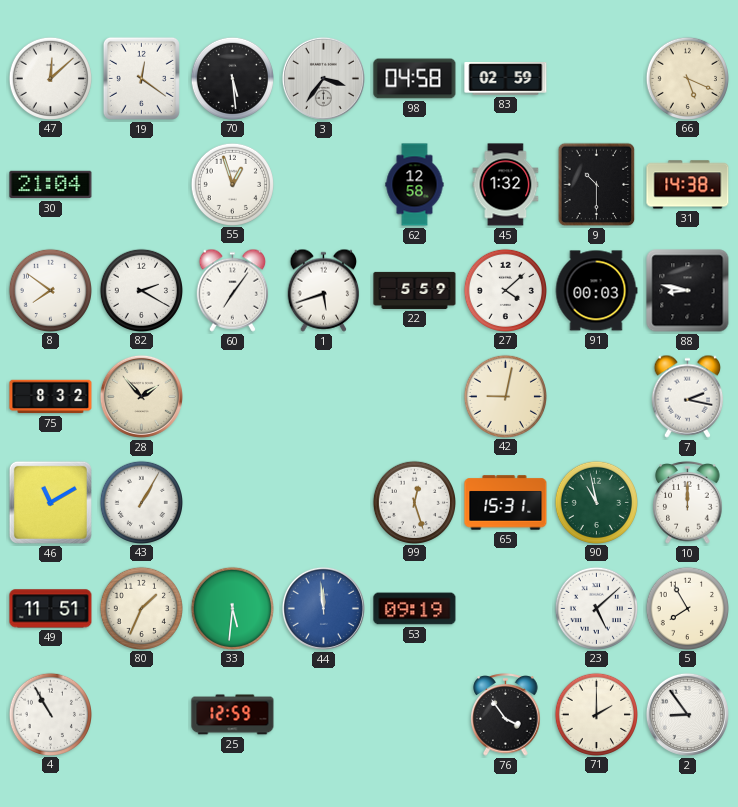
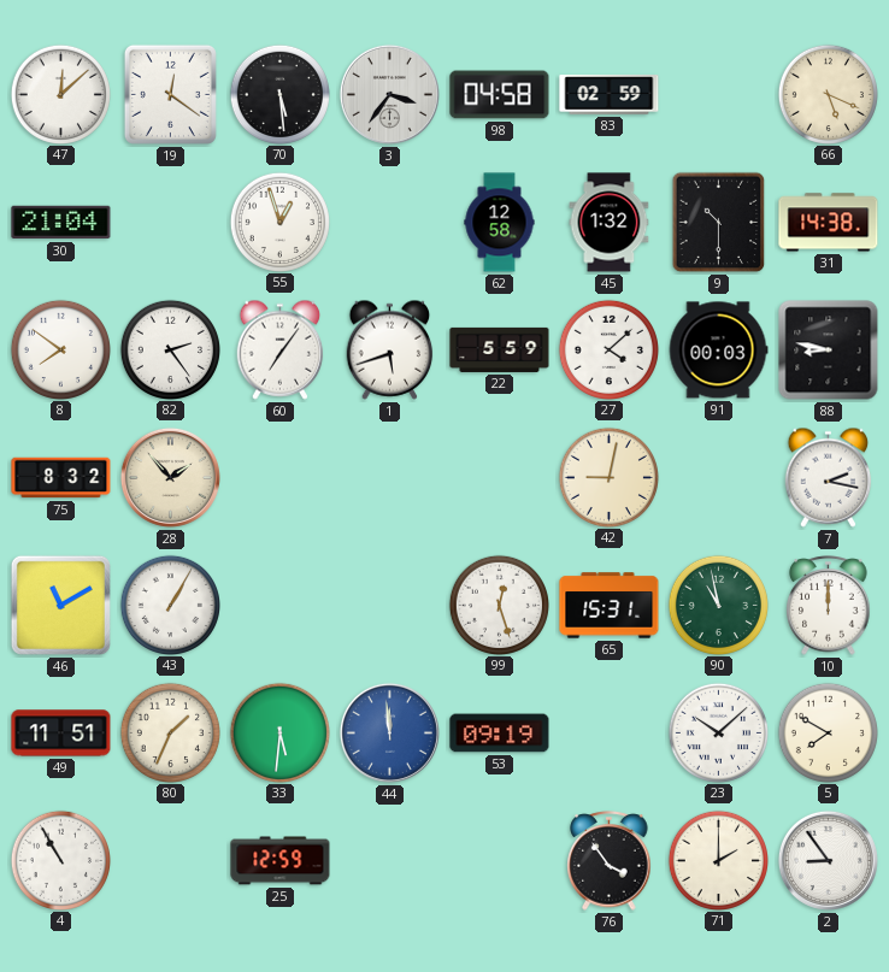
82: 2:20 -> 2:24
23: 5:08 -> 10:08
5: 7:55 -> 7:50
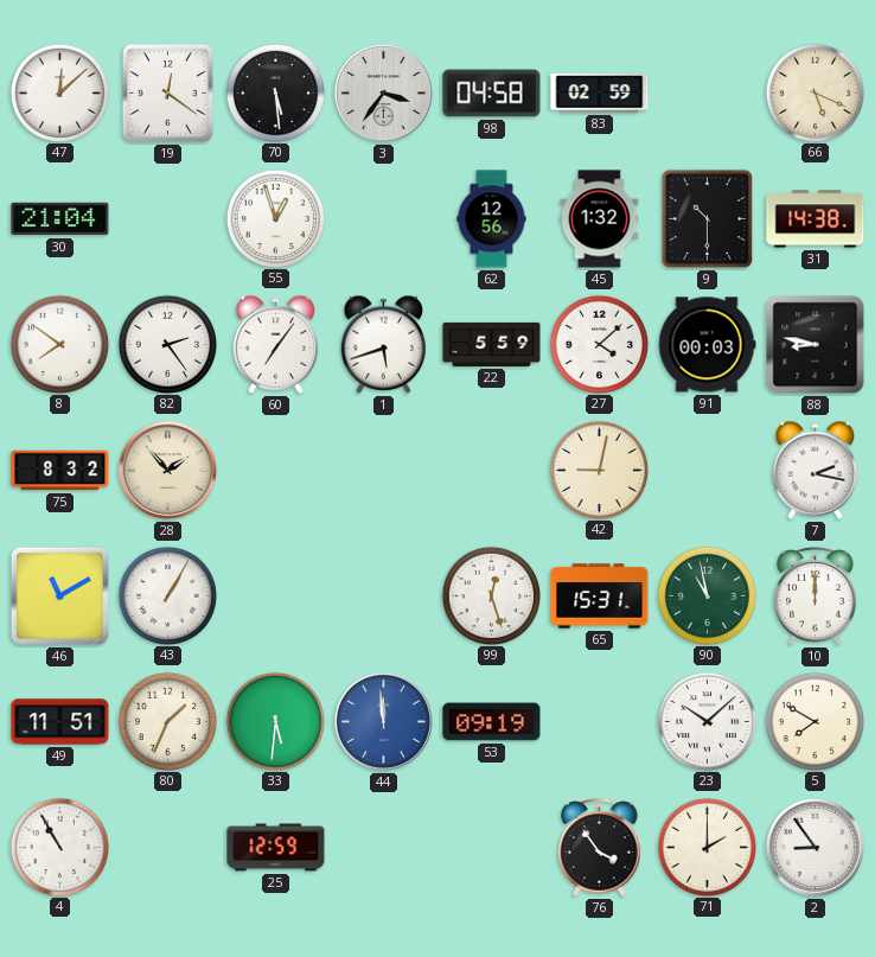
62: 12:58 -> 12:56
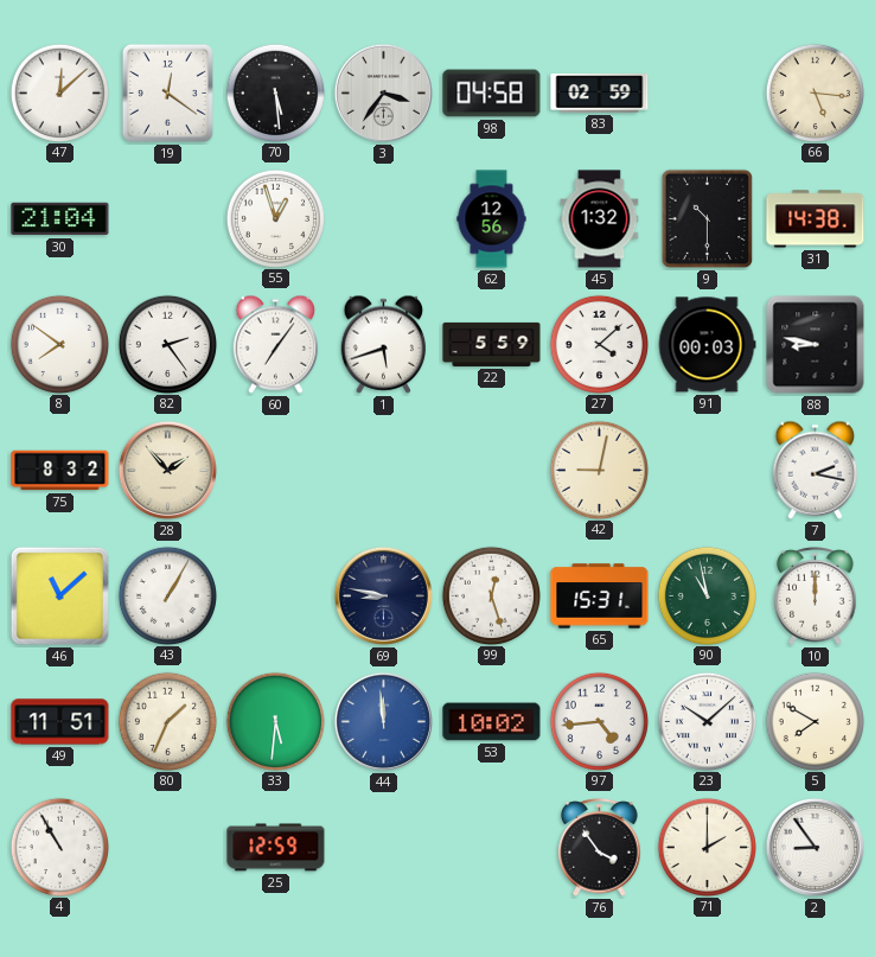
66: 5:19 -> 5:16
46: 11:10 -> 11:08
69: none -> 8:47
53: 09:19 -> 10:02
97: none -> 4:44
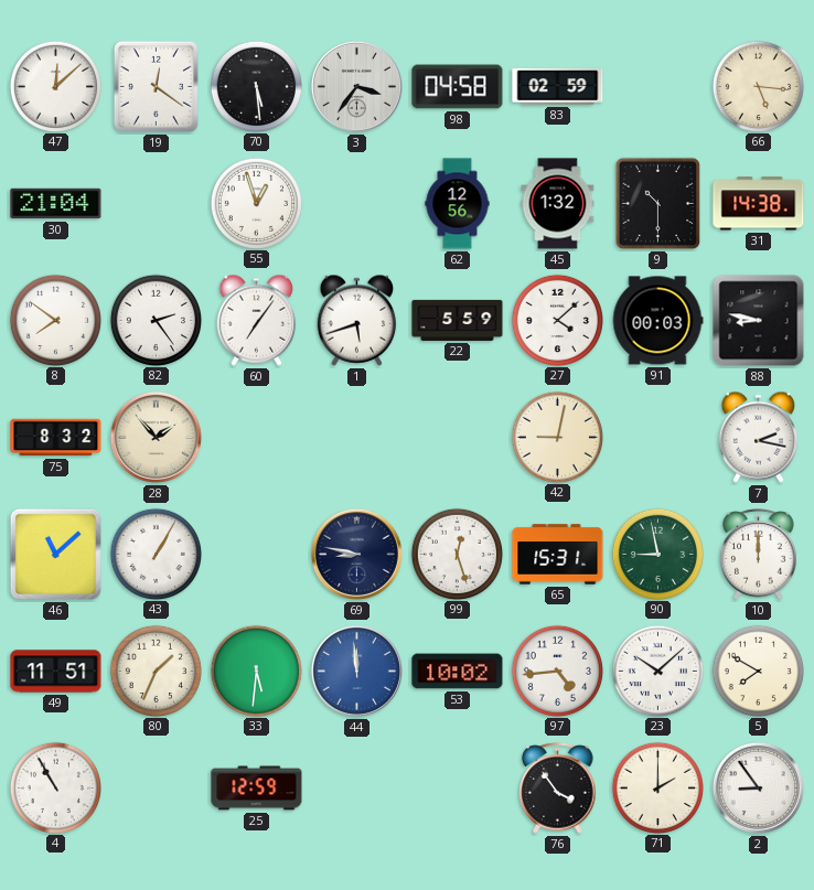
90: 10:58 -> 8:58
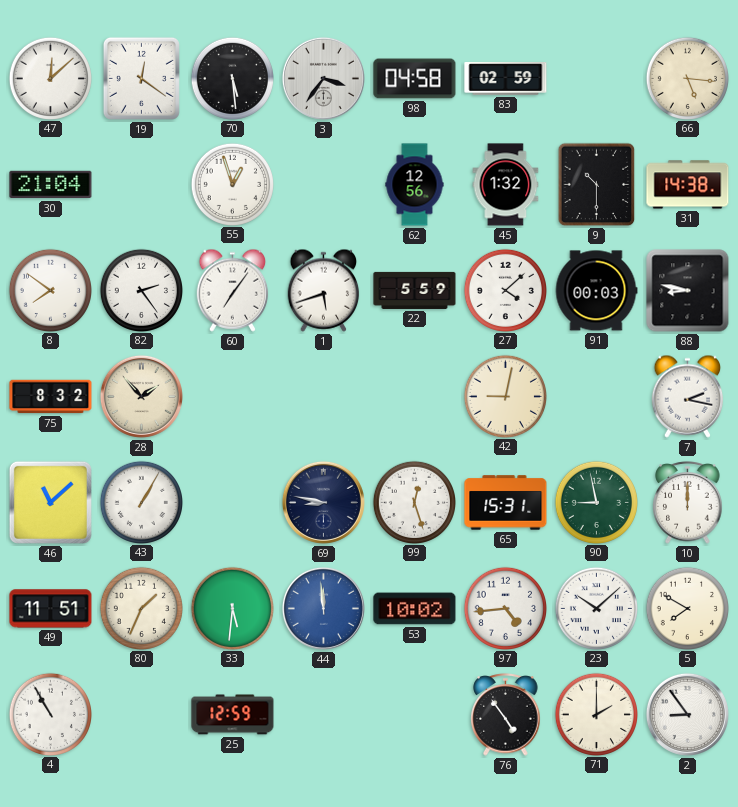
76: 3:54 -> 4:54
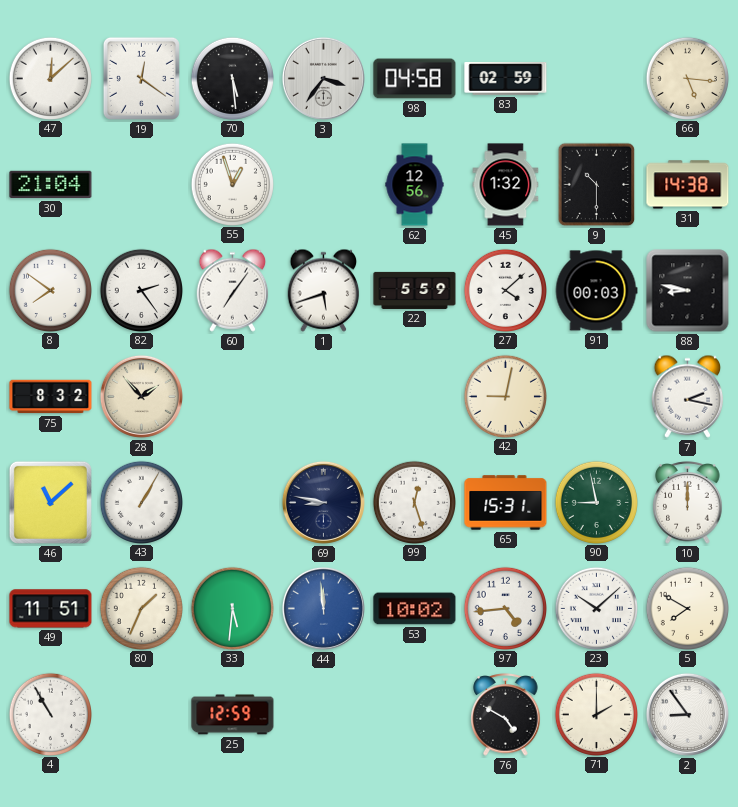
76: 4:54 -> 4:50
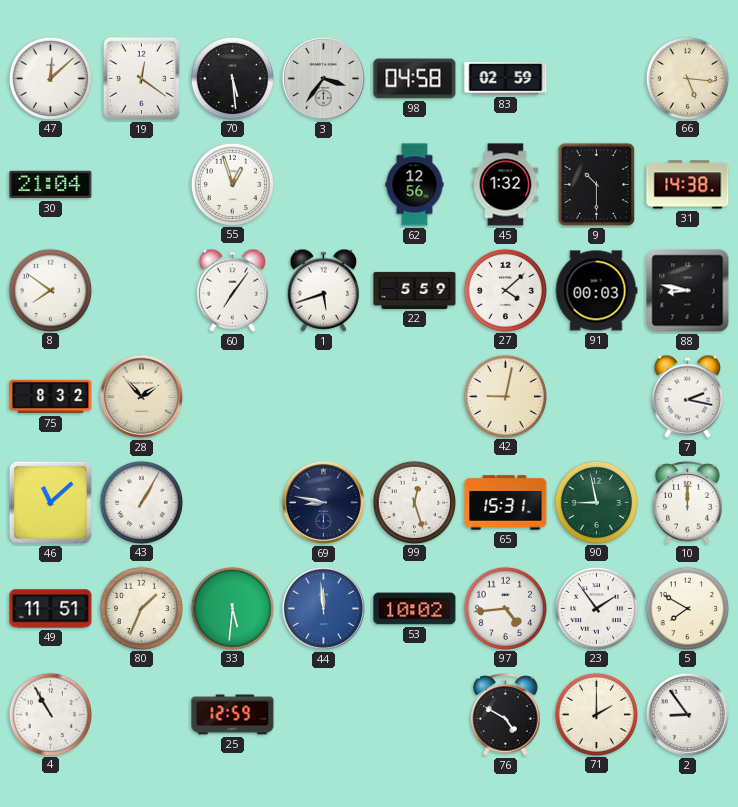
82: 2:24 -> none
23: 10:08 -> 1:54
